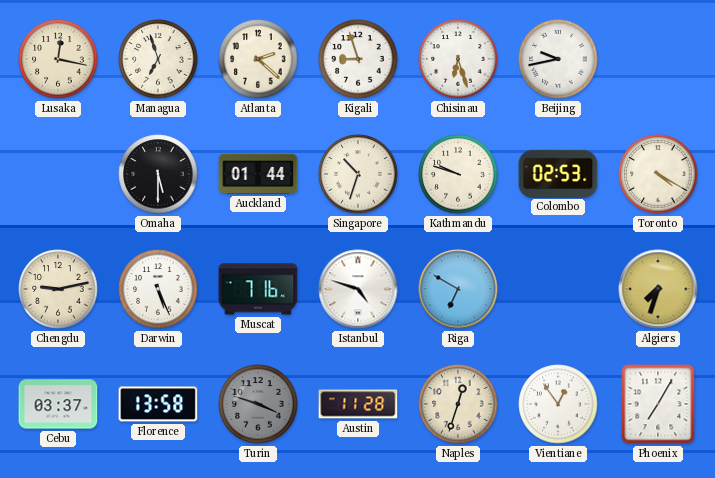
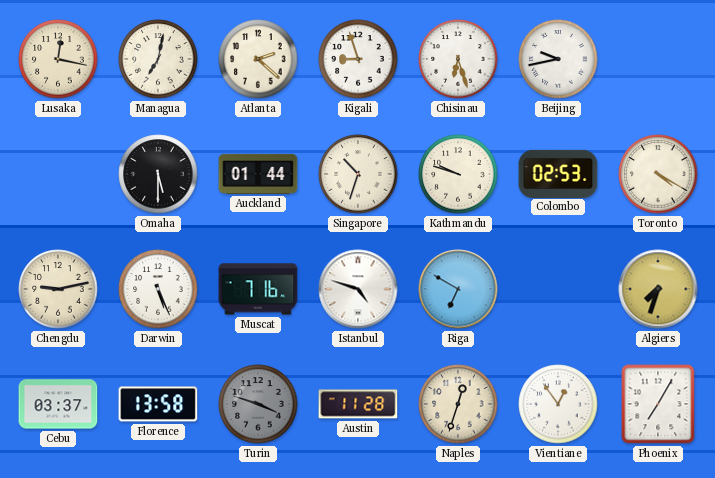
Managua: 6:57 -> 7:02
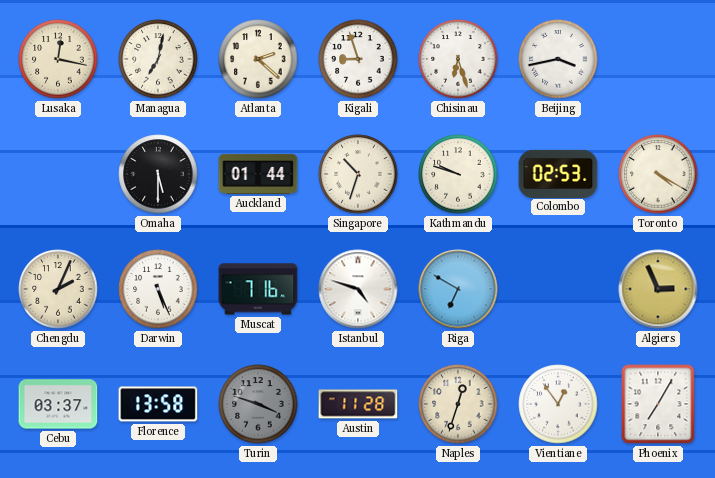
Beijing: 9:43 -> 3:43
Chengdu: 9:13 -> 2:04
Algiers: 7:33 -> 2:56
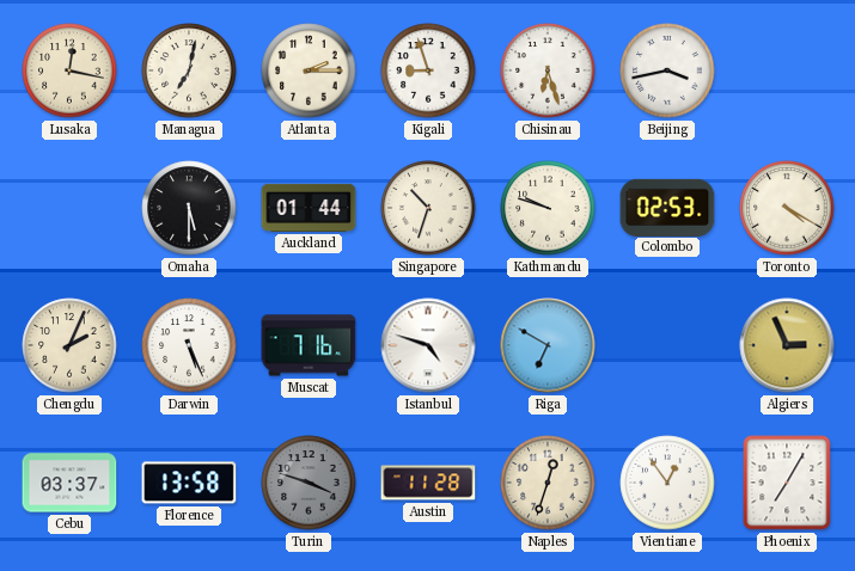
Atlanta: 2:22 -> 2:15
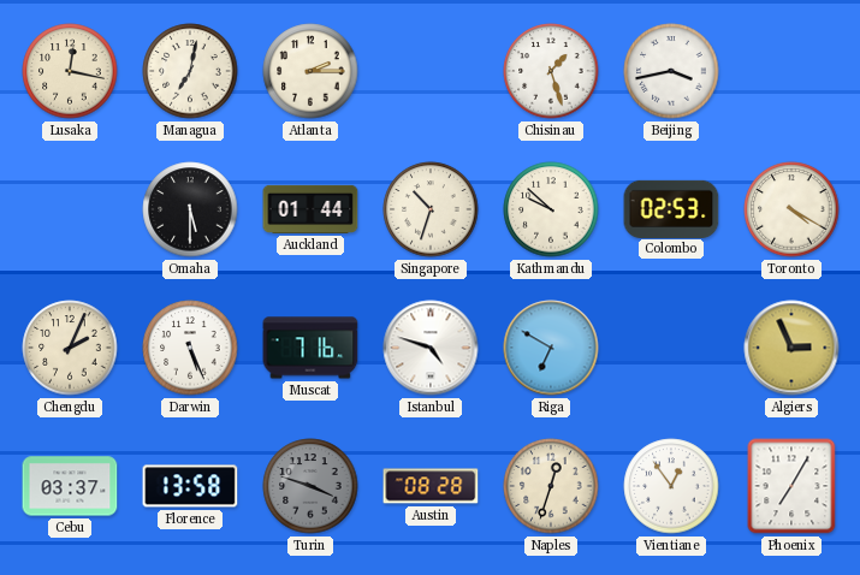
Kigali: 8:57 -> none
Chisinau: 6:27 -> 1:27
Kathmandu: 9:48 -> 9:52
Austin: 11:28 -> 08:28
